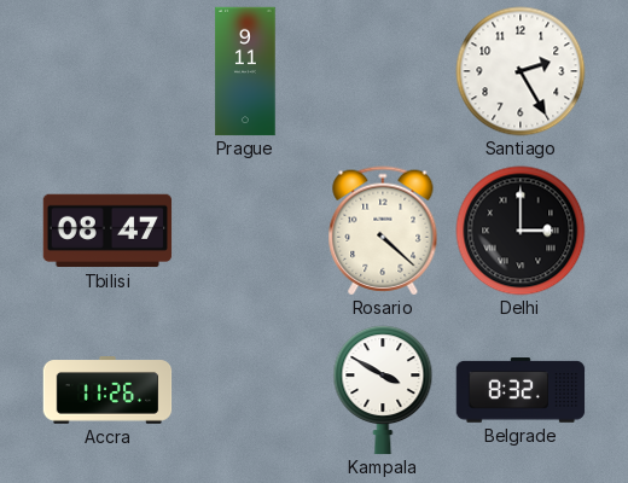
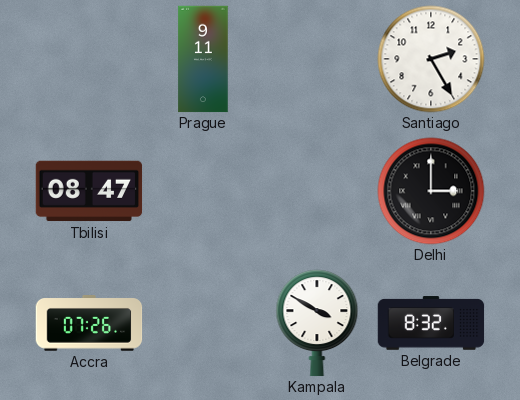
Rosario: 4:22 -> none
Accra: 11:26 -> 07:26
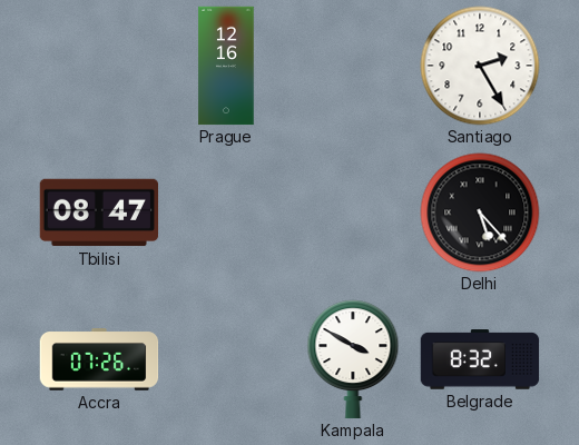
Prague: 9:11 -> 12:16
Delhi: 3:00 -> 5:23
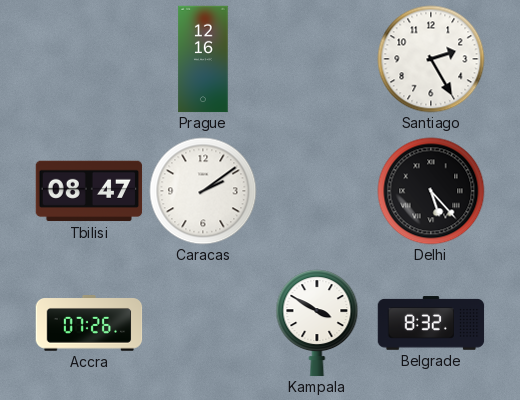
Caracas: none -> 2:09
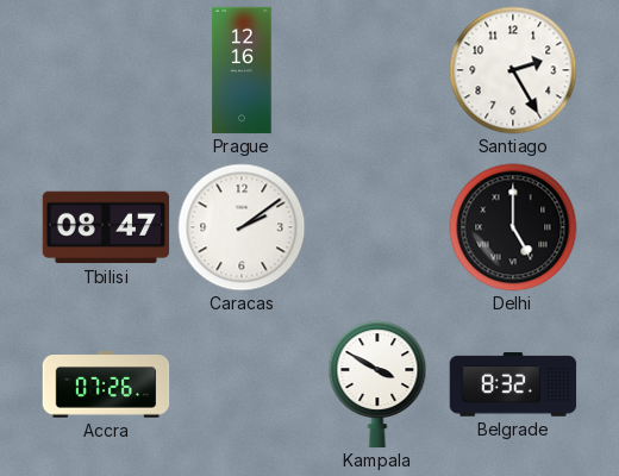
Delhi: 5:23 -> 5:00
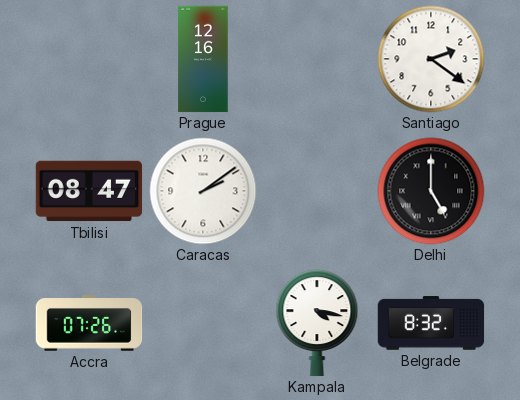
Santiago: 2:25 -> 2:21
Kampala: 3:50 -> 4:17
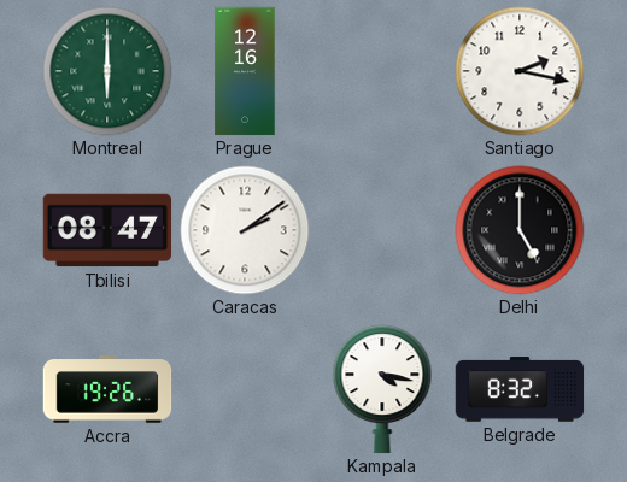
Montreal: none -> 6:00
Santiago: 2:21 -> 2:17
Accra: 07:26 -> 19:26
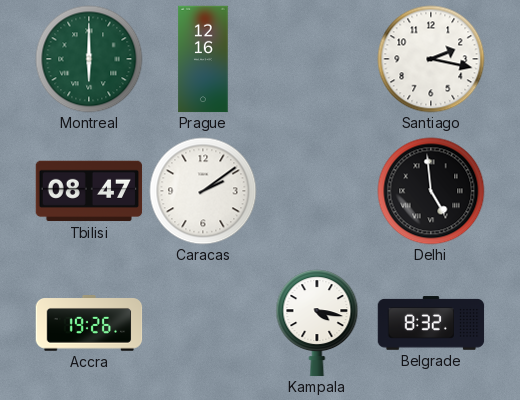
Delhi: 5:00 -> 4:59
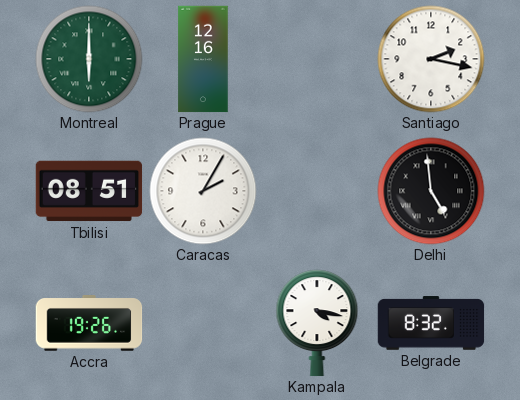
Tbilisi: 08:47 -> 08:51
Caracas: 2:09 -> 2:05
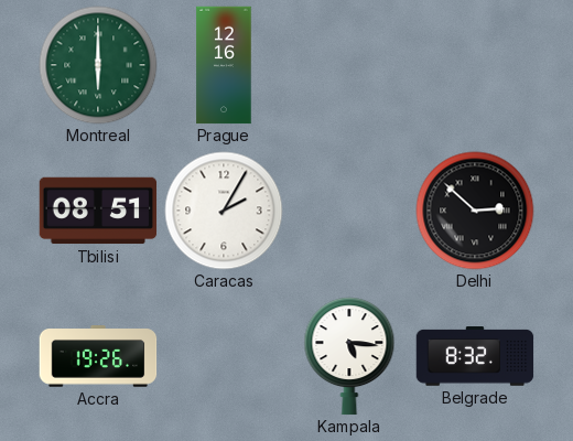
Santiago: 2:17 -> none
Delhi: 4:59 -> 2:52
Kampala: 4:17 -> 5:16
